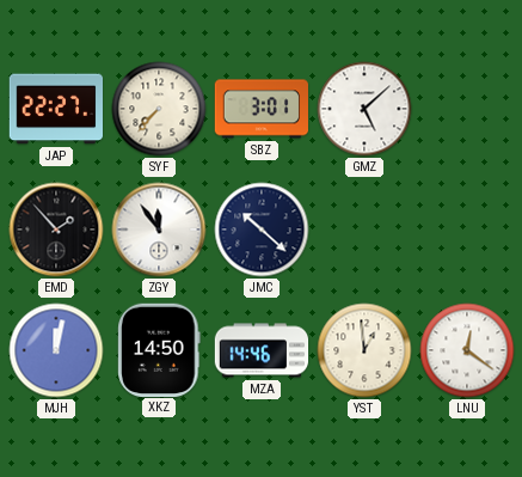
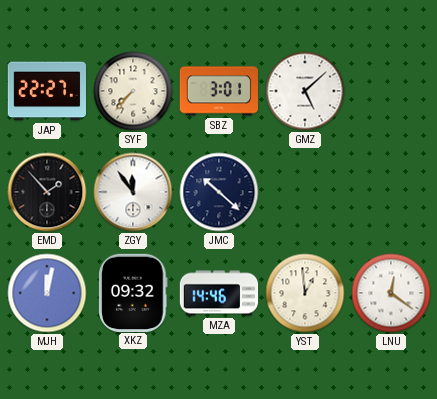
XKZ: 14:50 -> 09:32
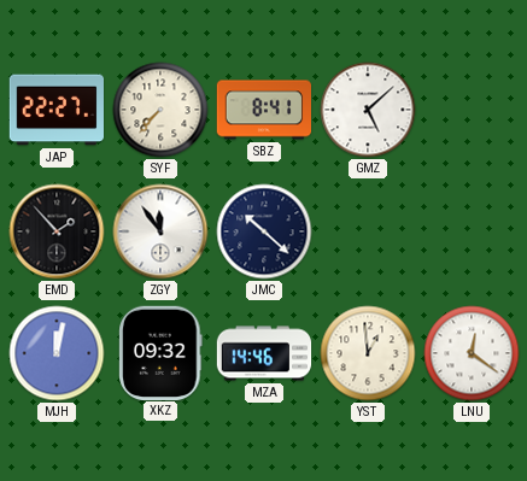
SBZ: 3:01 -> 8:41
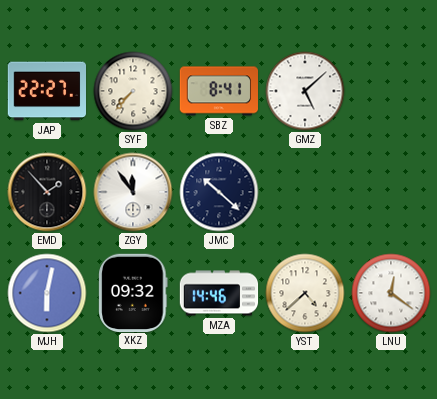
MJH: 12:02 -> 6:02
YST: 12:59 -> 4:38
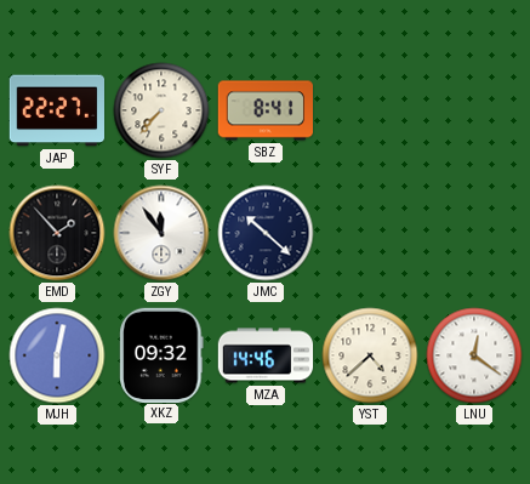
GMZ: 5:08 -> none
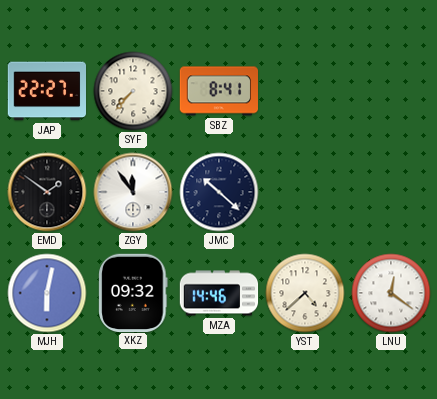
EMD: 1:53 -> 1:51
